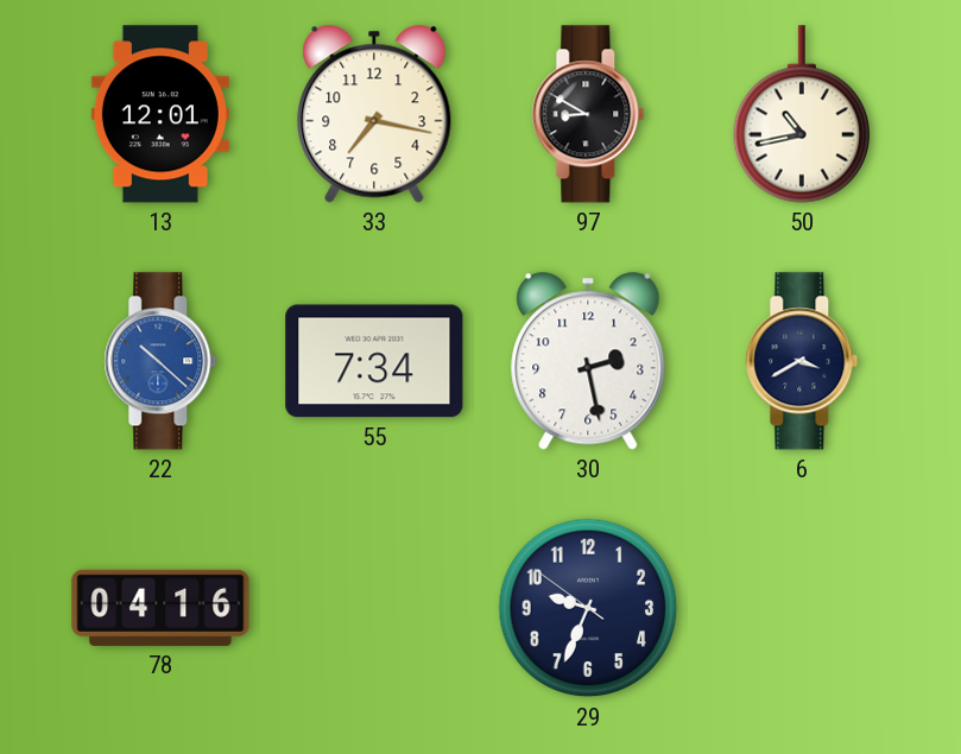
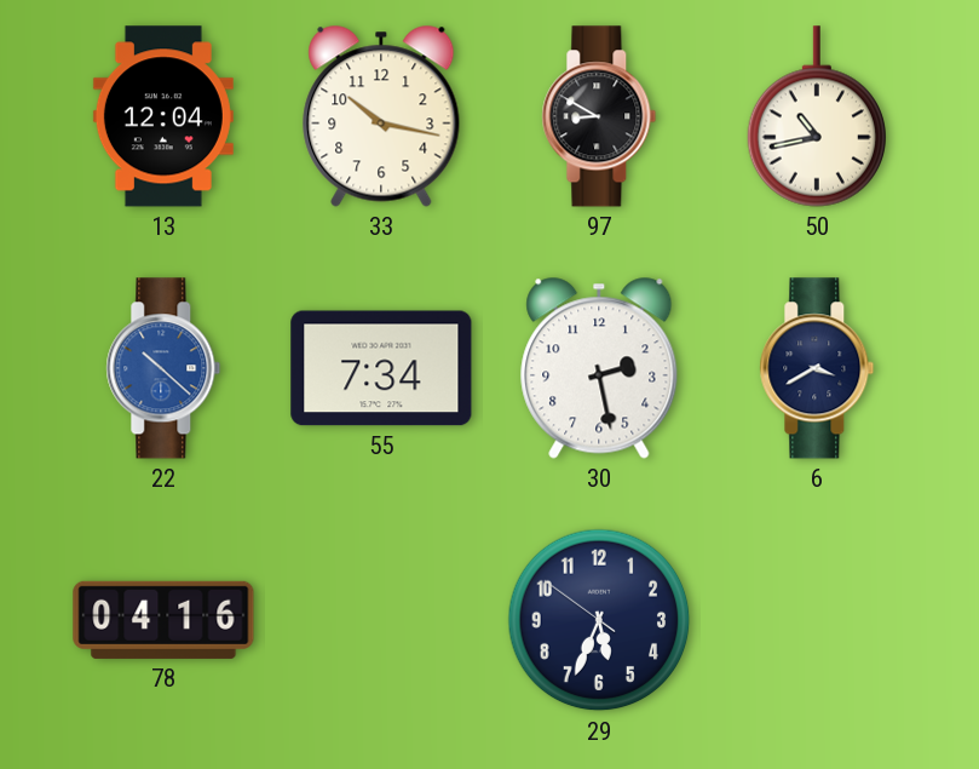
13: 12:01 -> 12:04
33: 7:17 -> 10:17
29: 9:33 -> 5:33
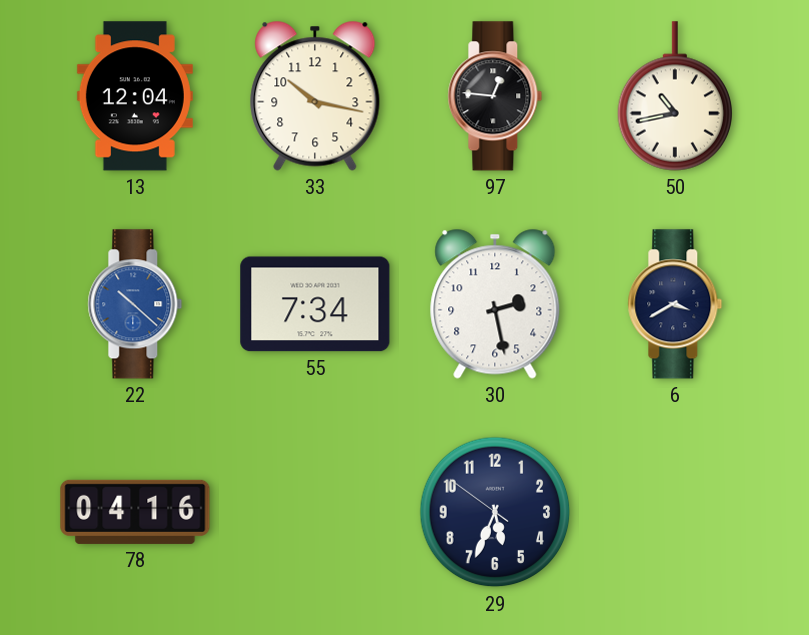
97: 8:50 -> 12:46
